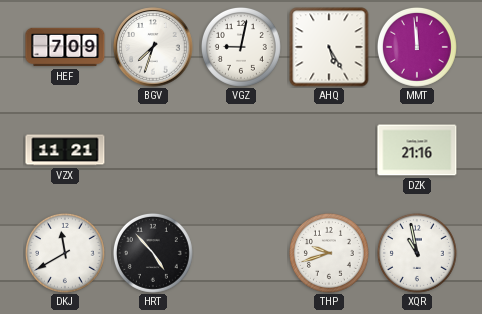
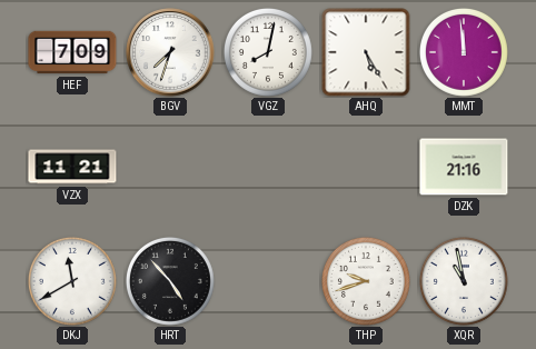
VGZ: 9:02 -> 8:02
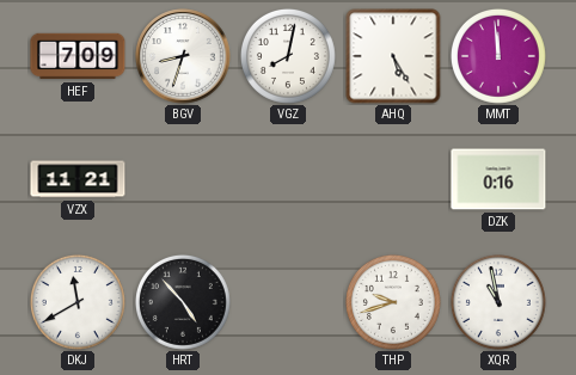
BGV: 7:33 -> 8:33
DZK: 21:16 -> 0:16
